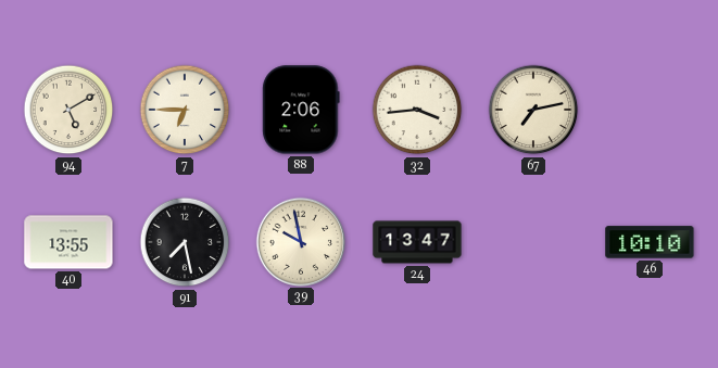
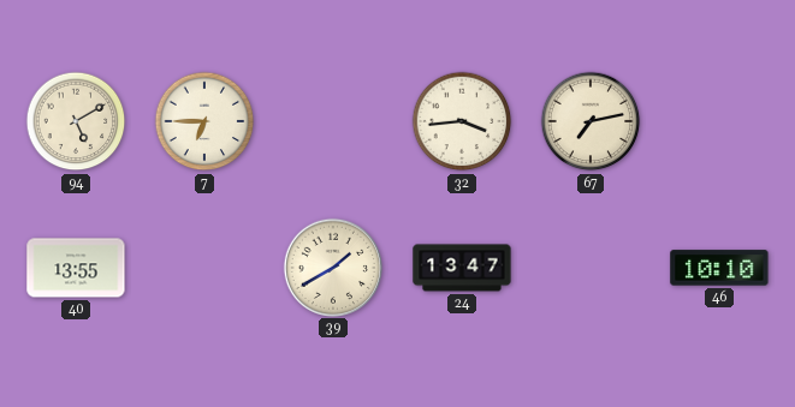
88: 2:06 -> none
91: 7:28 -> none
39: 9:58 -> 1:40
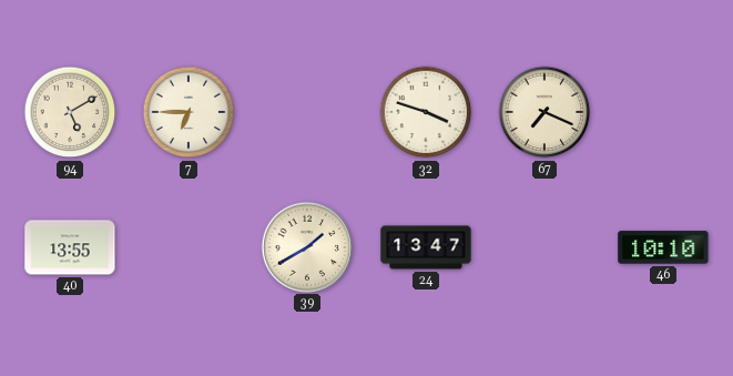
32: 3:44 -> 3:48
67: 7:13 -> 7:19
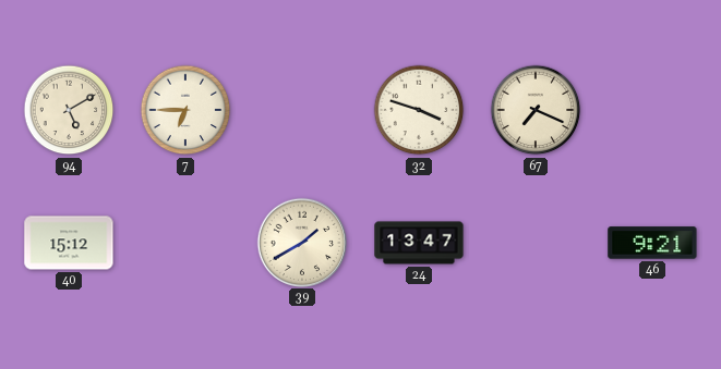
40: 13:55 -> 15:12
46: 10:10 -> 9:21
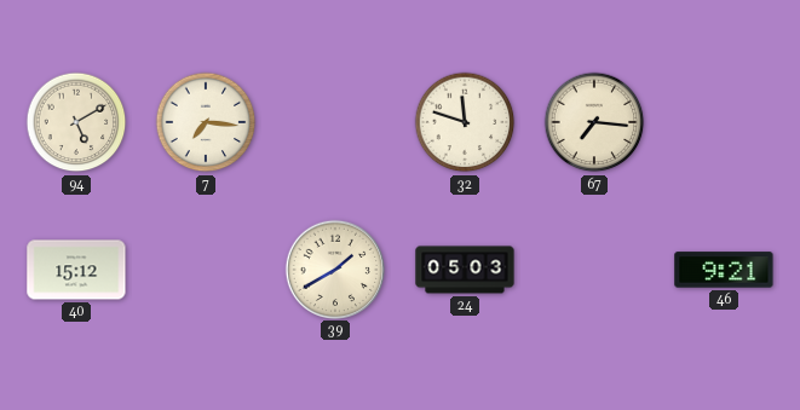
7: 6:45 -> 7:16
32: 3:48 -> 11:48
67: 7:19 -> 7:16
24: 13:47 -> 05:03
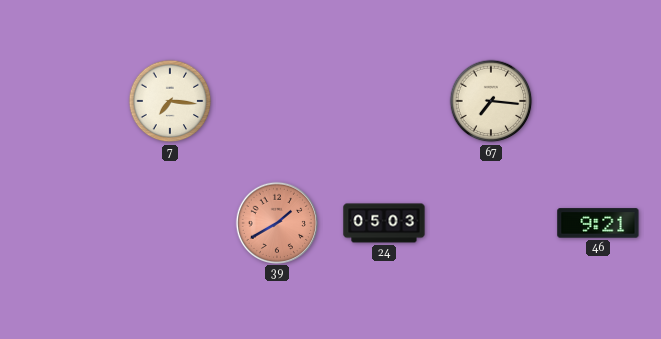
94: 5:10 -> none
32: 11:48 -> none
40: 15:12 -> none
39 dial: cream -> salmon
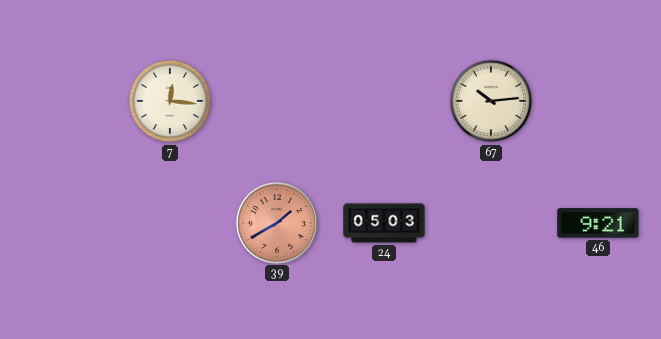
7: 7:16 -> 12:16
67: 7:16 -> 10:14
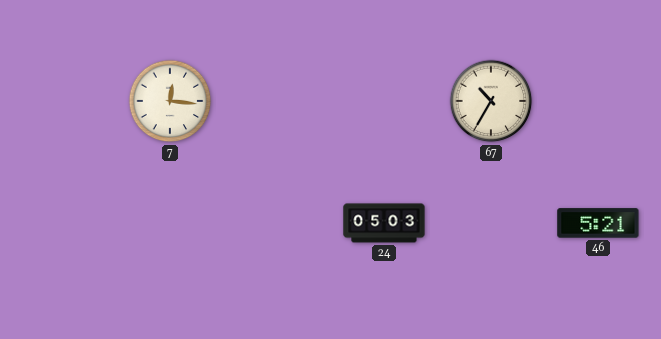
67: 10:14 -> 10:35
39: 1:40 -> none
46: 9:21 -> 5:21
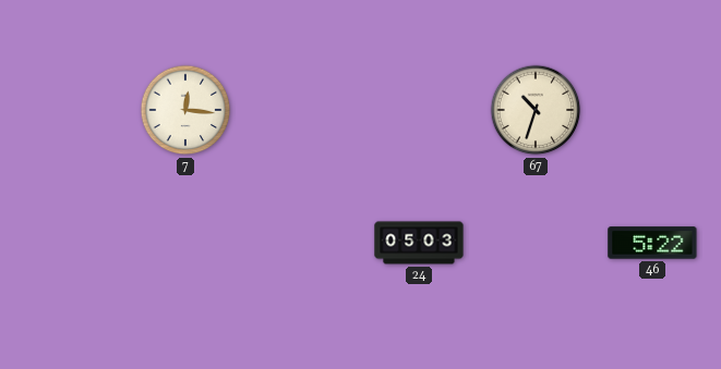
67: 10:35 -> 10:33
46: 5:21 -> 5:22
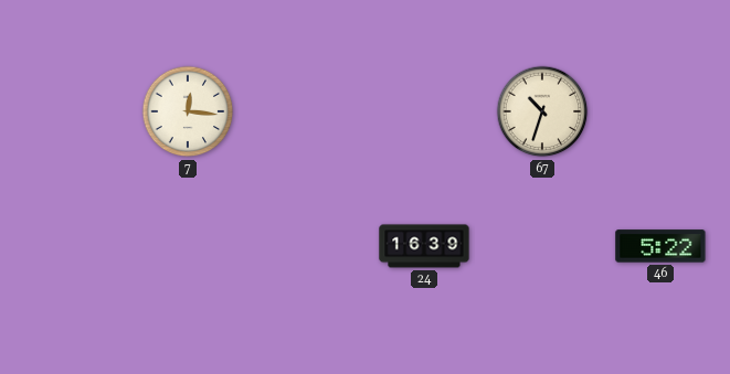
24: 05:03 -> 16:39
